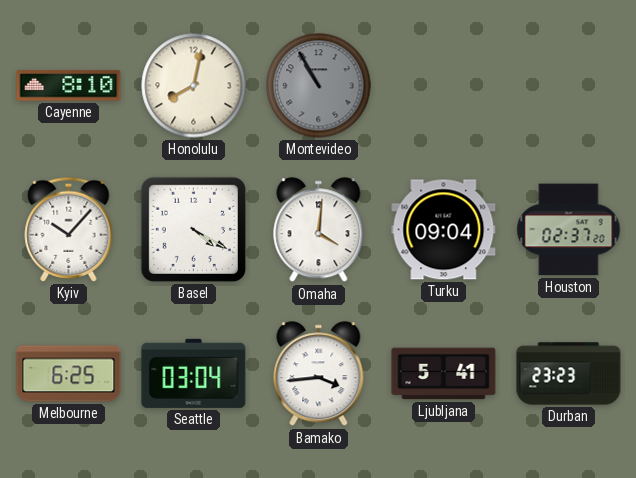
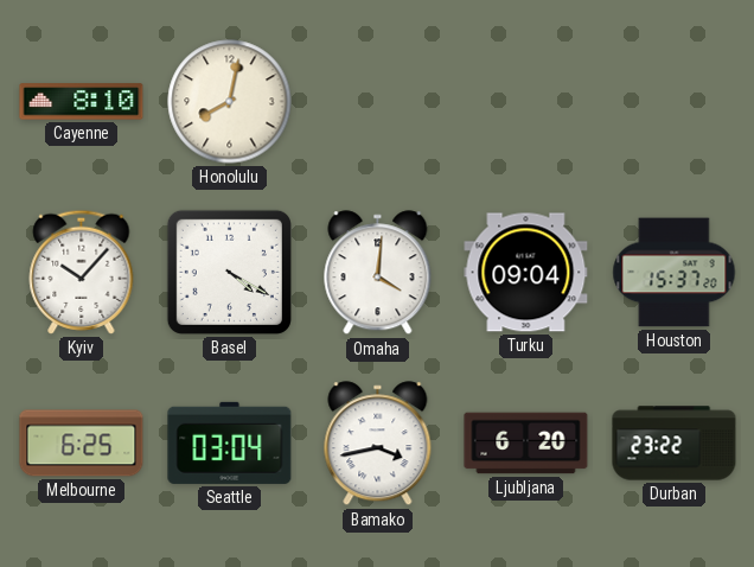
Montevideo: 10:55 -> none
Houston: 02:37 -> 15:37
Bamako: 3:44 -> 3:43
Ljubljana: 5:41 -> 6:20
Durban: 23:23 -> 23:22
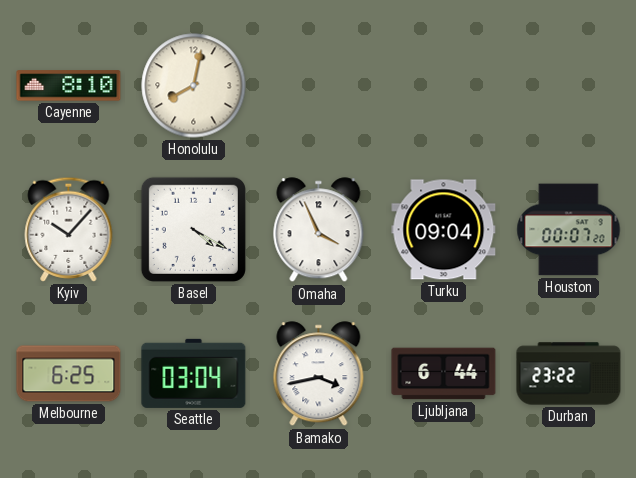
Omaha: 4:01 -> 3:56
Houston: 15:37 -> 00:07
Ljubljana: 6:20 -> 6:44
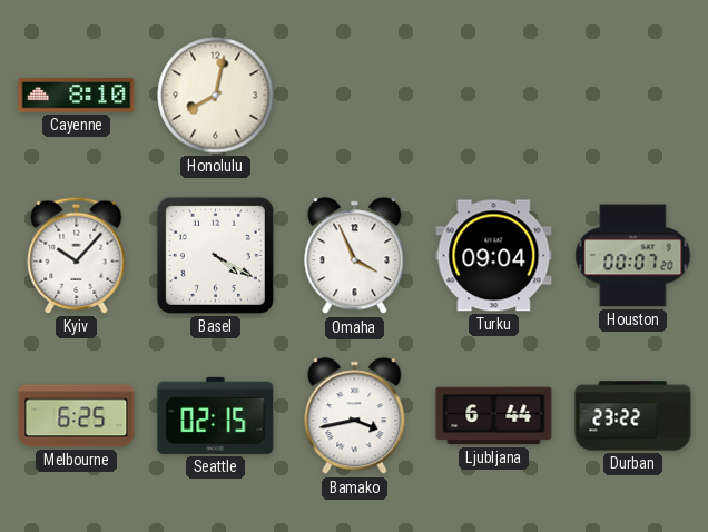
Seattle: 03:04 -> 02:15
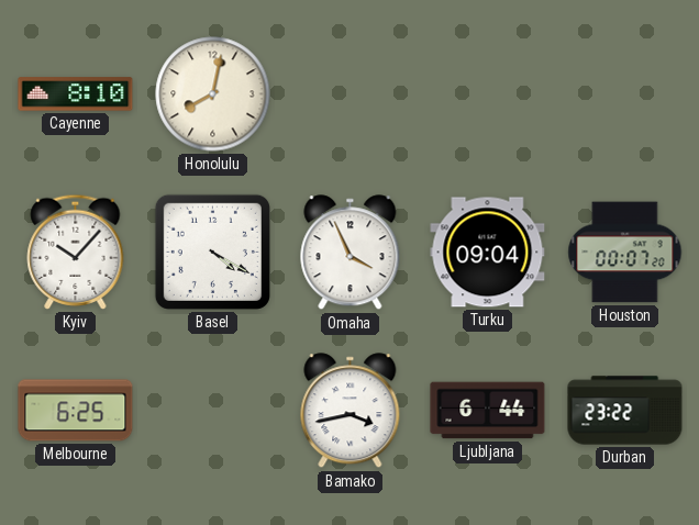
Seattle: 02:15 -> none
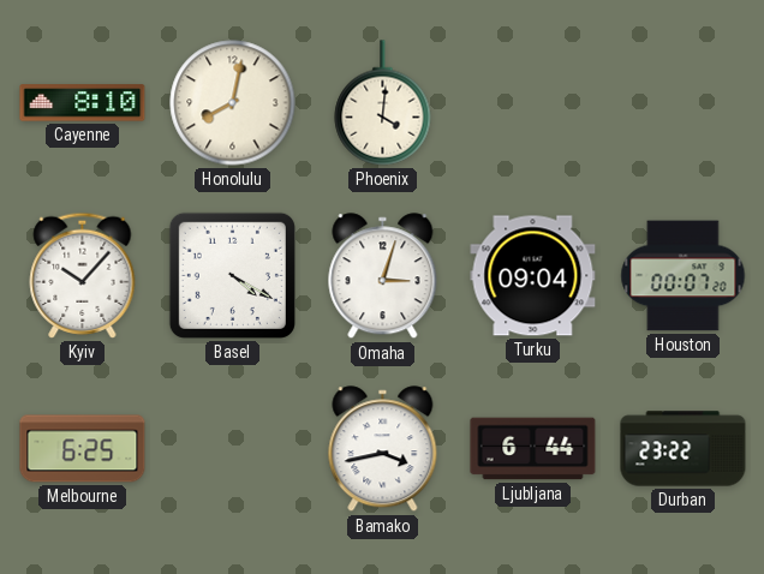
Phoenix: none -> 4:01
Omaha: 3:56 -> 3:03
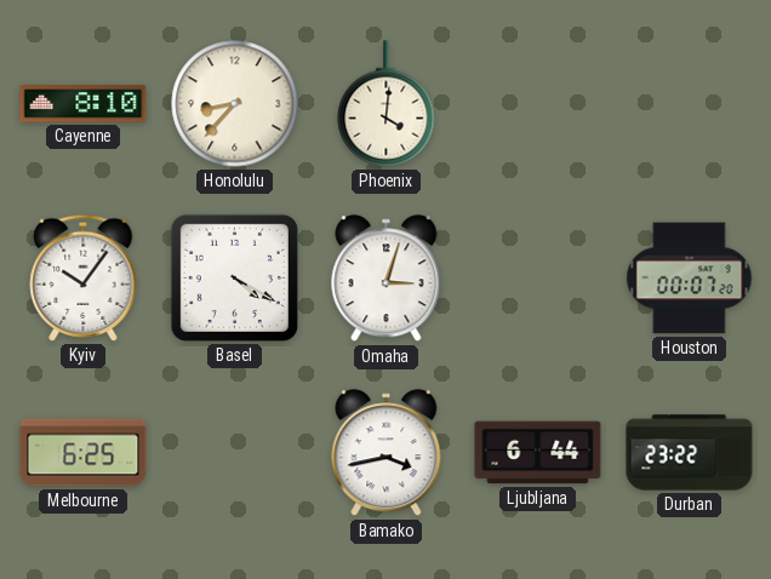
Honolulu: 8:02 -> 8:37
Kyiv: 10:07 -> 10:06
Turku: 09:04 -> none
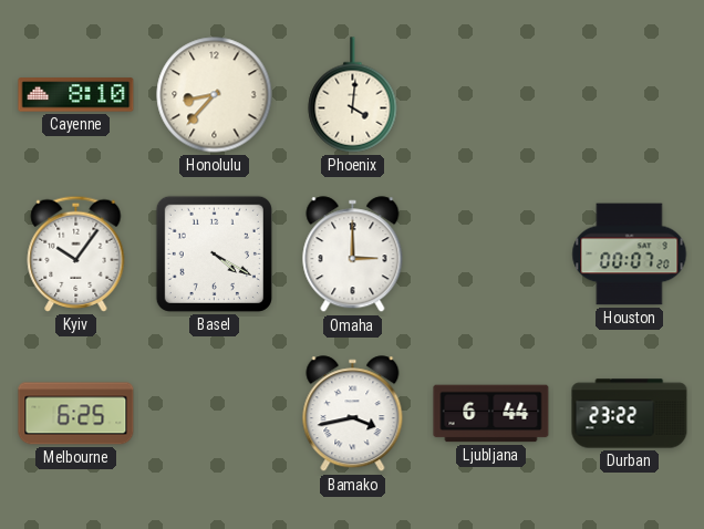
Omaha: 3:03 -> 3:00
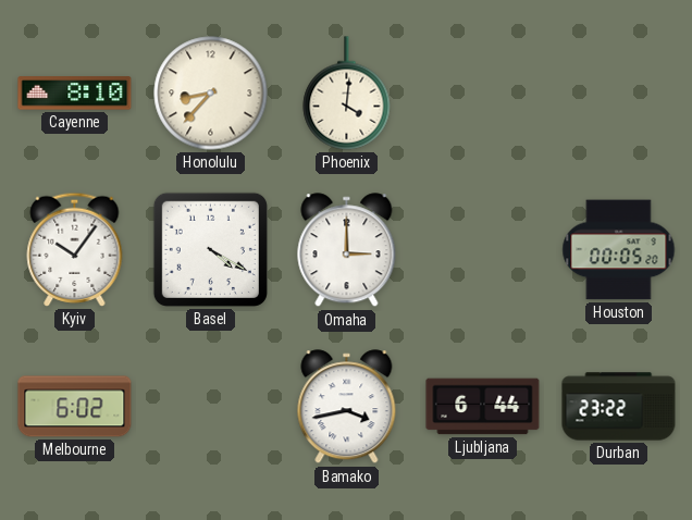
Houston: 00:07 -> 00:05
Melbourne: 6:25 -> 6:02
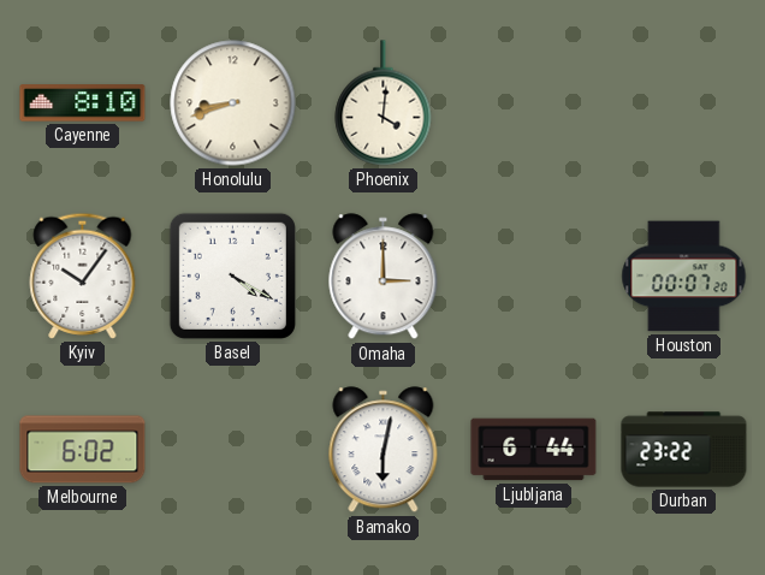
Honolulu: 8:37 -> 8:42
Houston: 00:05 -> 00:07
Bamako: 3:43 -> 6:02
